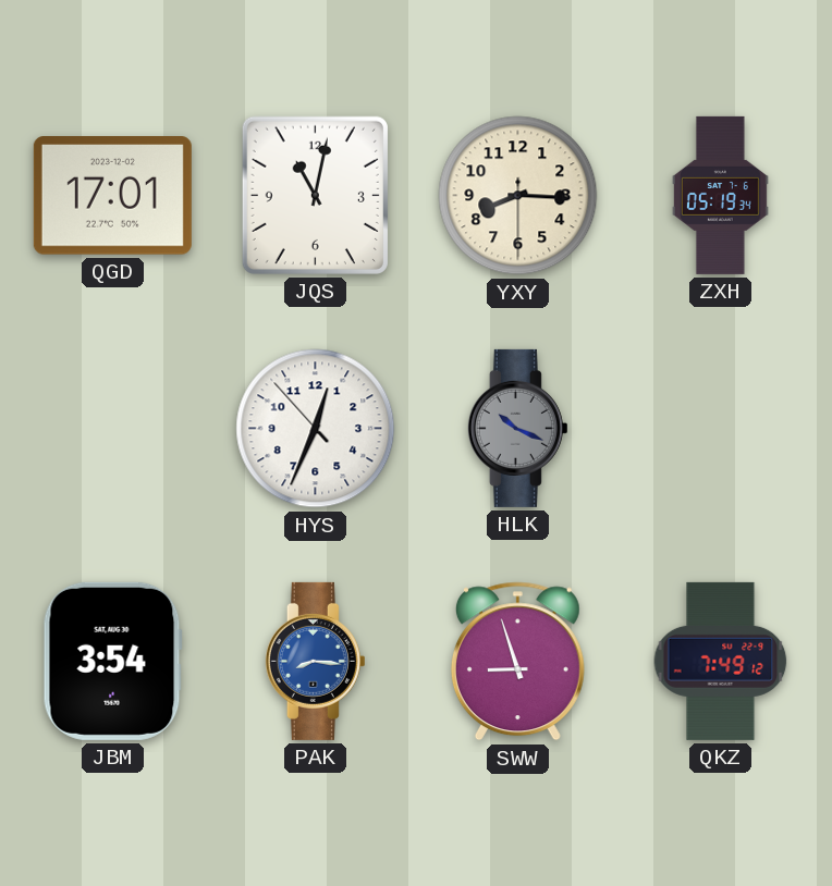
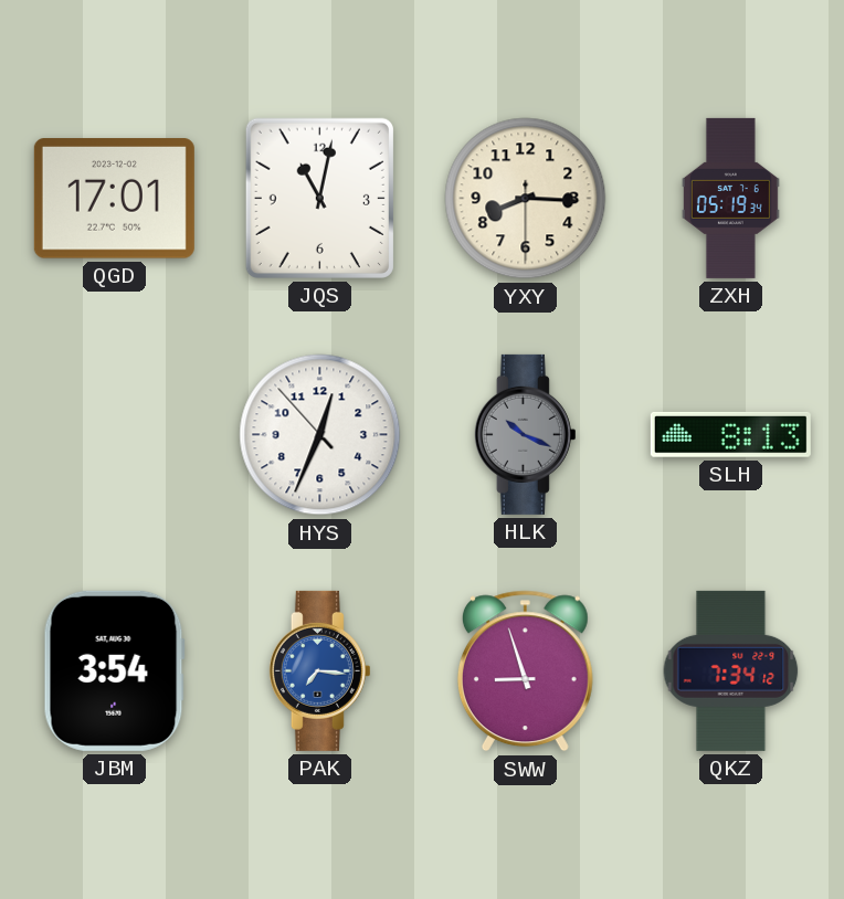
SLH: none -> 8:13
PAK: 8:16 -> 7:16
QKZ: 7:49 -> 7:34
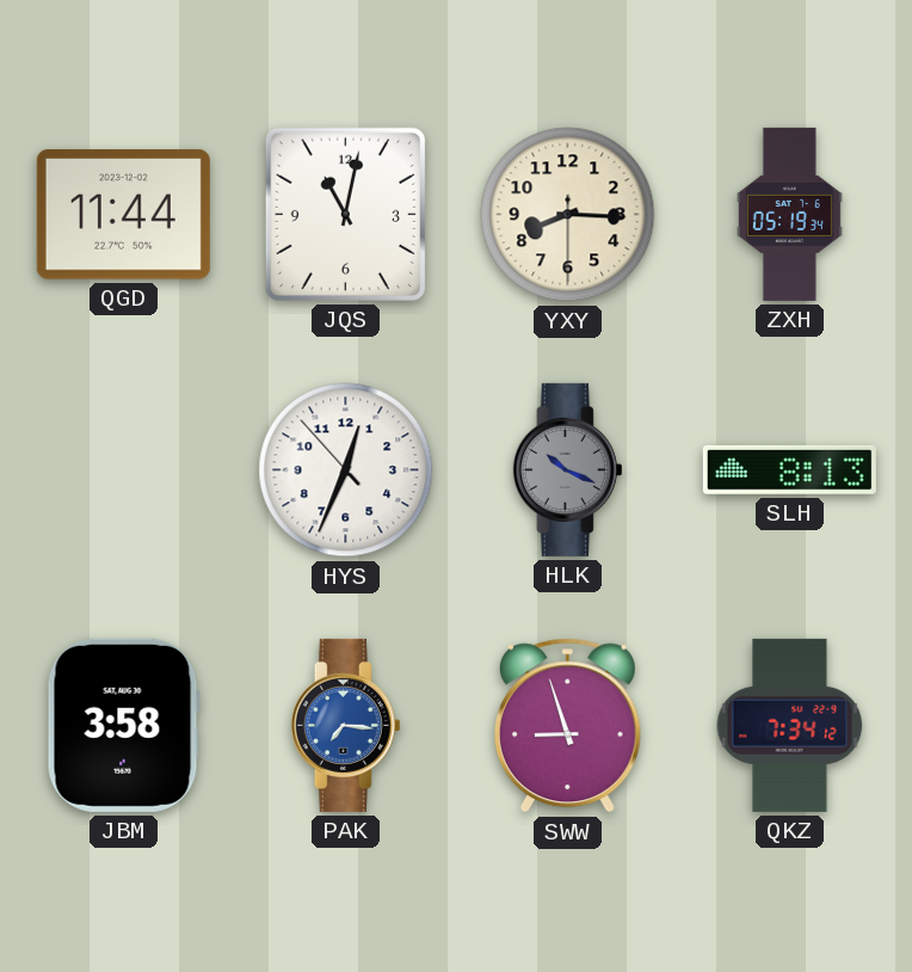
QGD: 17:01 -> 11:44
JBM: 3:54 -> 3:58
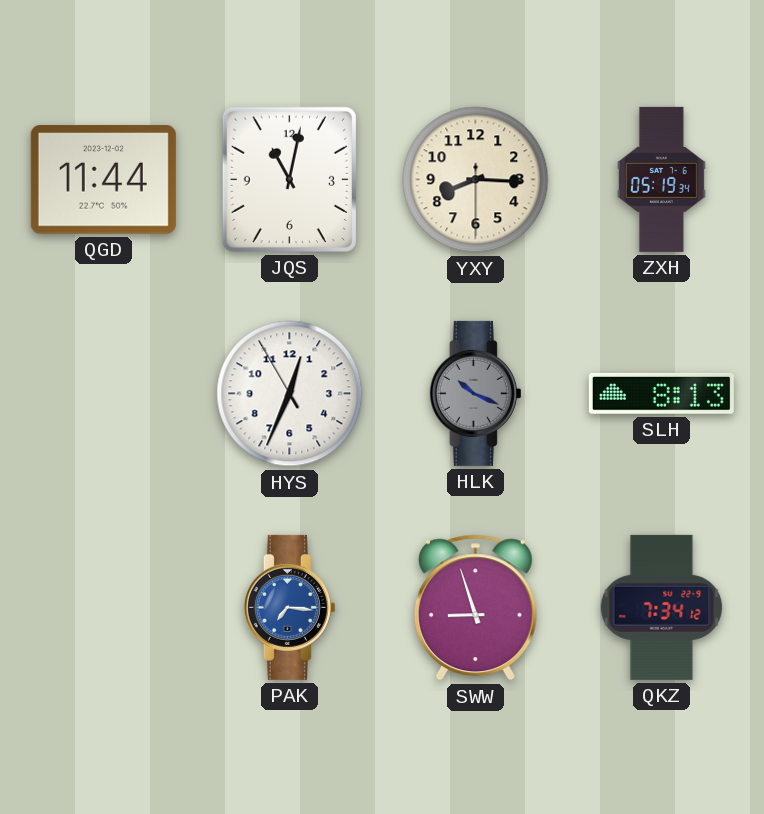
HYS: 12:33:53 -> 12:33:55
JBM: 3:58 -> none
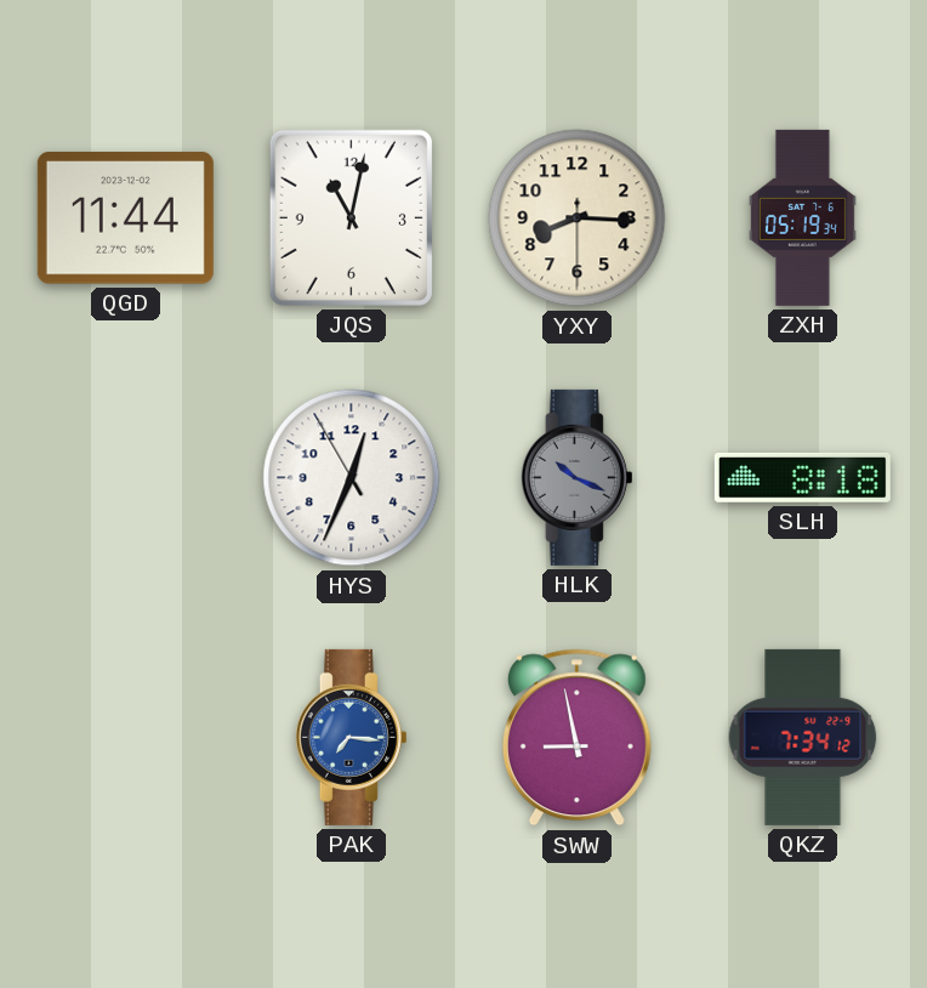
SLH: 8:13 -> 8:18
SWW: 8:57 -> 8:58
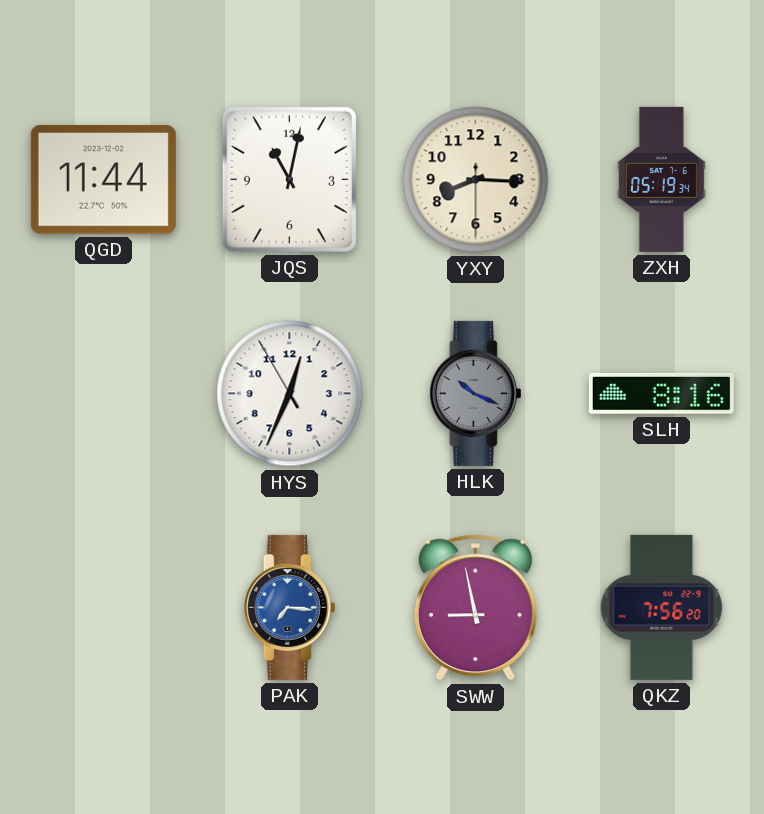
SLH: 8:18 -> 8:16
QKZ: 7:34 -> 7:56
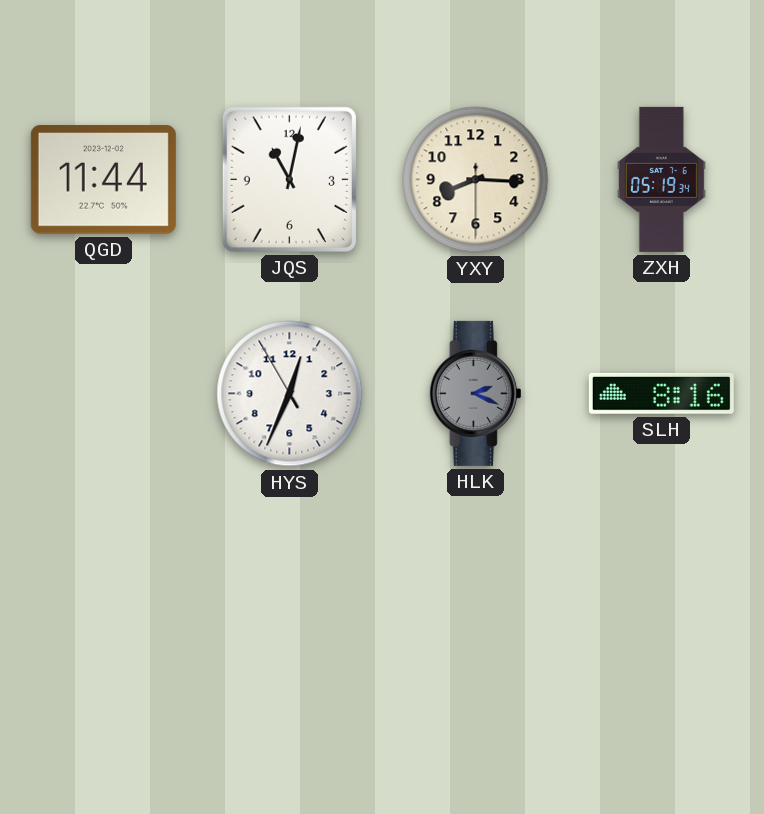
HLK: 10:19 -> 2:19
PAK: 7:16 -> none
SWW: 8:58 -> none
QKZ: 7:56 -> none
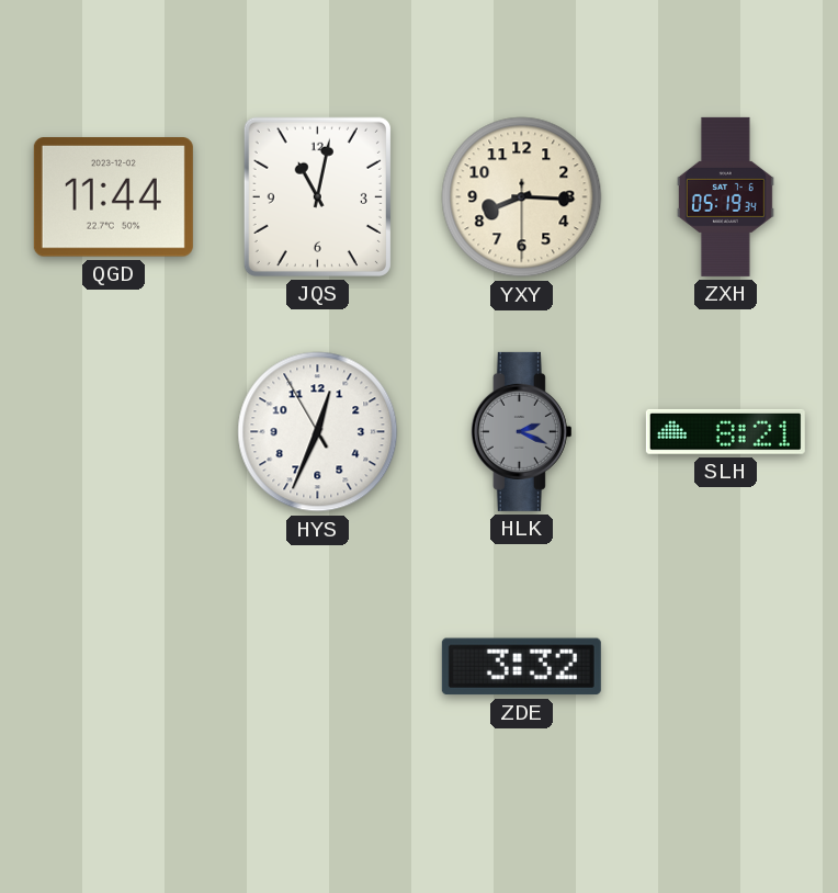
SLH: 8:16 -> 8:21
ZDE: none -> 3:32
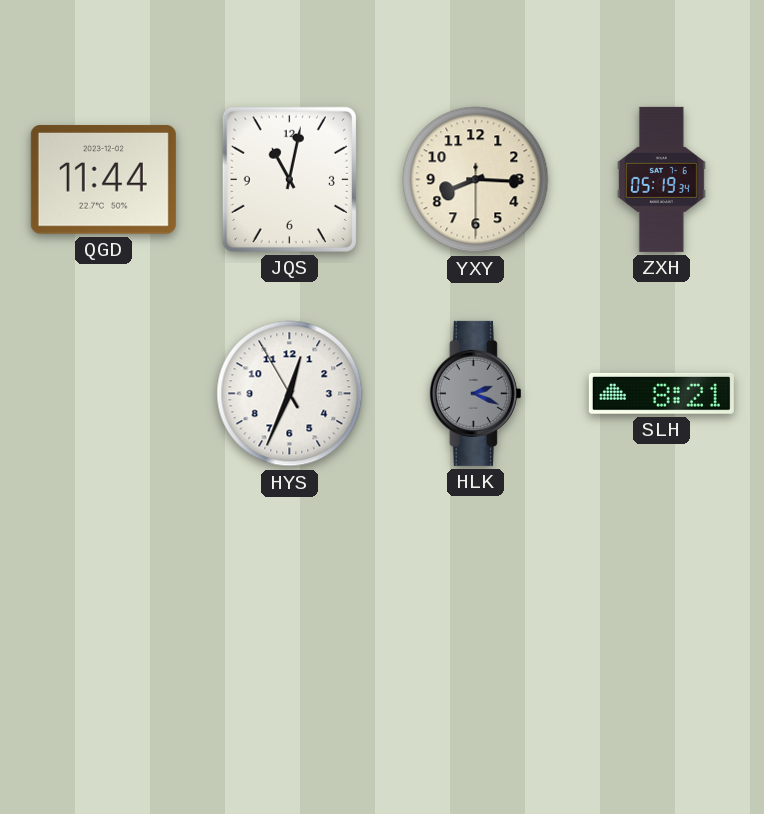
ZDE: 3:32 -> none
